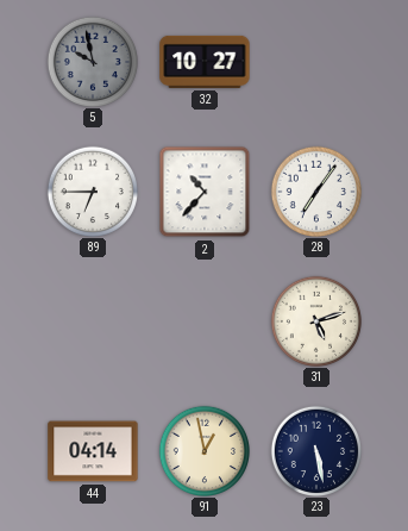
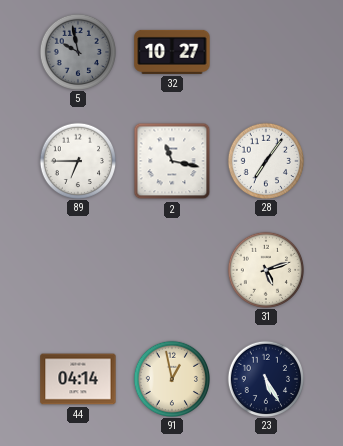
2: 10:37 -> 11:17
23: 5:28 -> 5:25
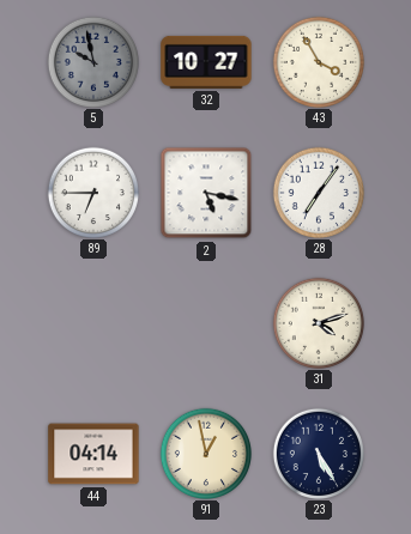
43: none -> 3:55
2: 11:17 -> 5:17
31: 5:12 -> 4:12
